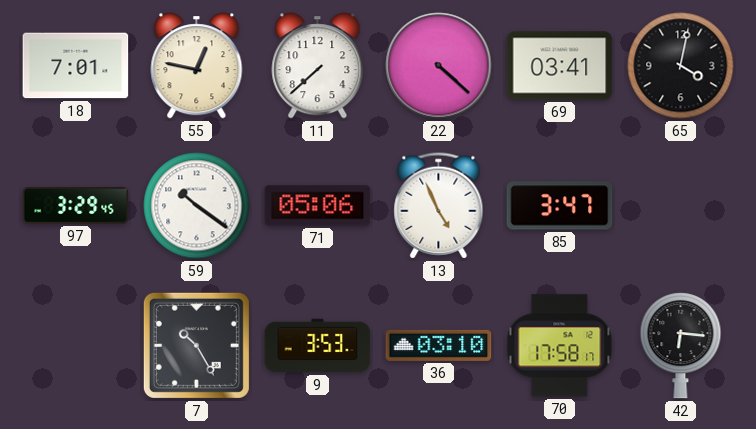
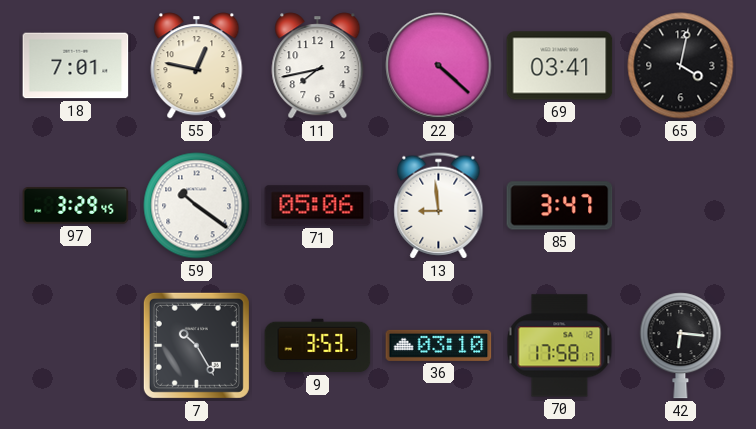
11: 7:38 -> 7:43
13: 4:56 -> 8:59
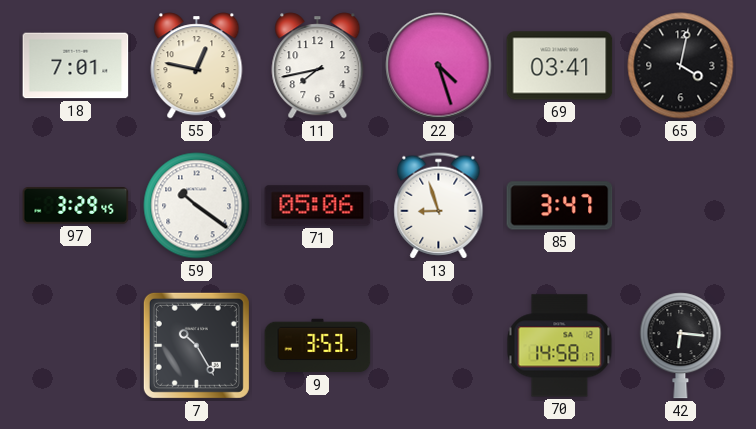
22: 4:22 -> 4:27
13: 8:59 -> 8:57
36: 03:10 -> none
70: 17:58 -> 14:58
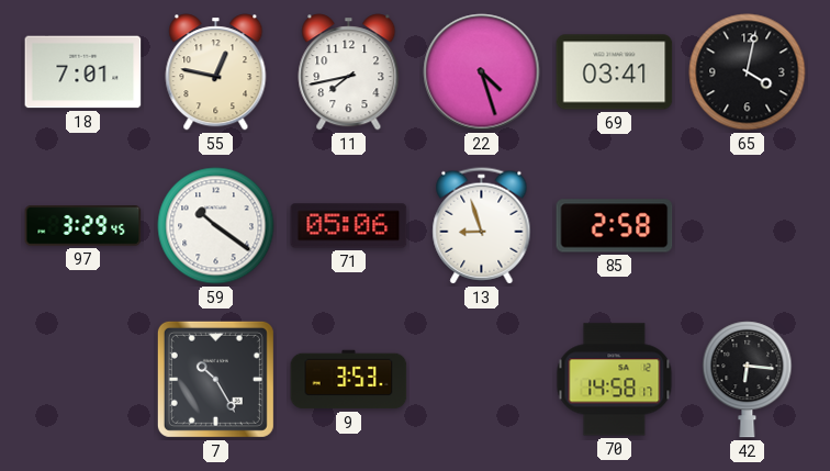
85: 3:47 -> 2:58
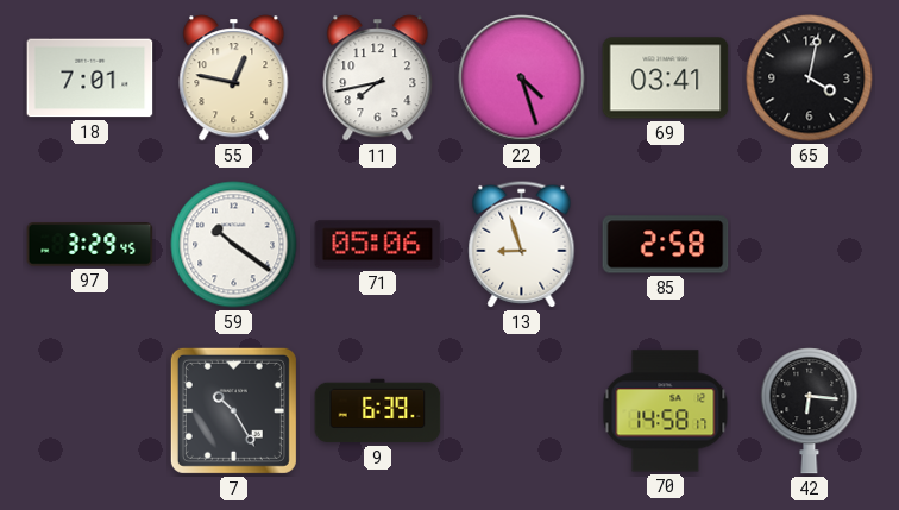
9: 3:53 -> 6:39
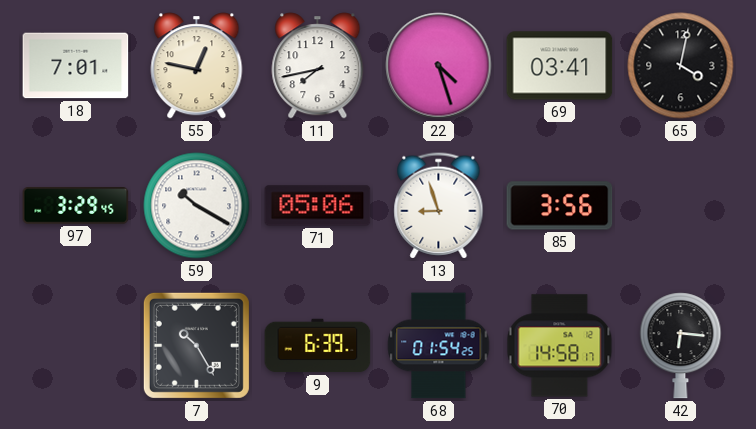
59: 10:21 -> 10:20
85: 2:58 -> 3:56
68: none -> 01:54
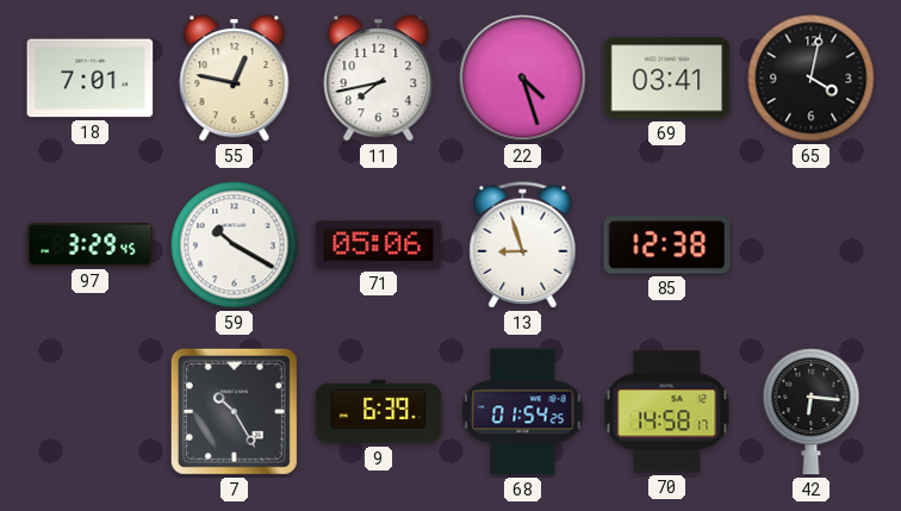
85: 3:56 -> 12:38
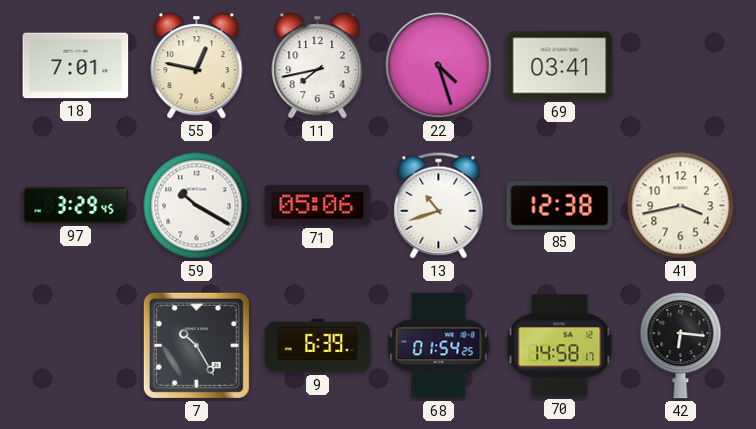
65: 4:02 -> none
13: 8:57 -> 10:42
41: none -> 3:43
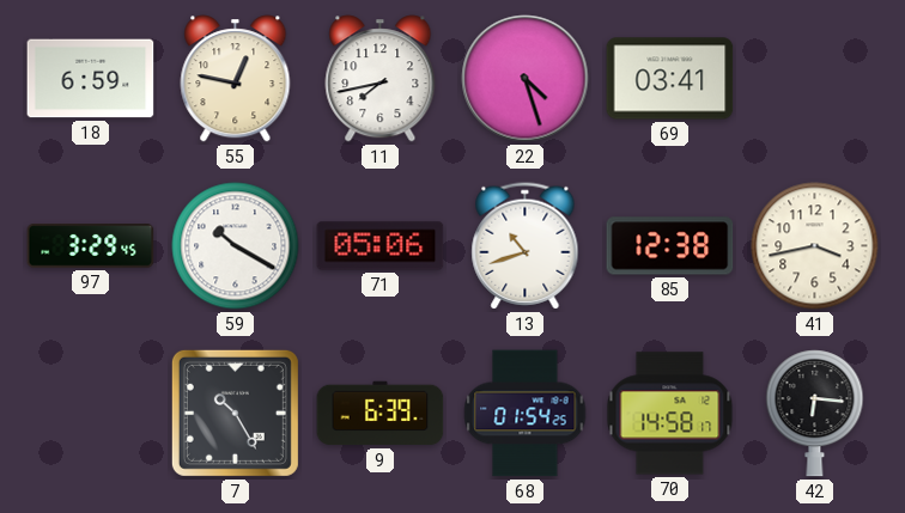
18: 7:01 -> 6:59
